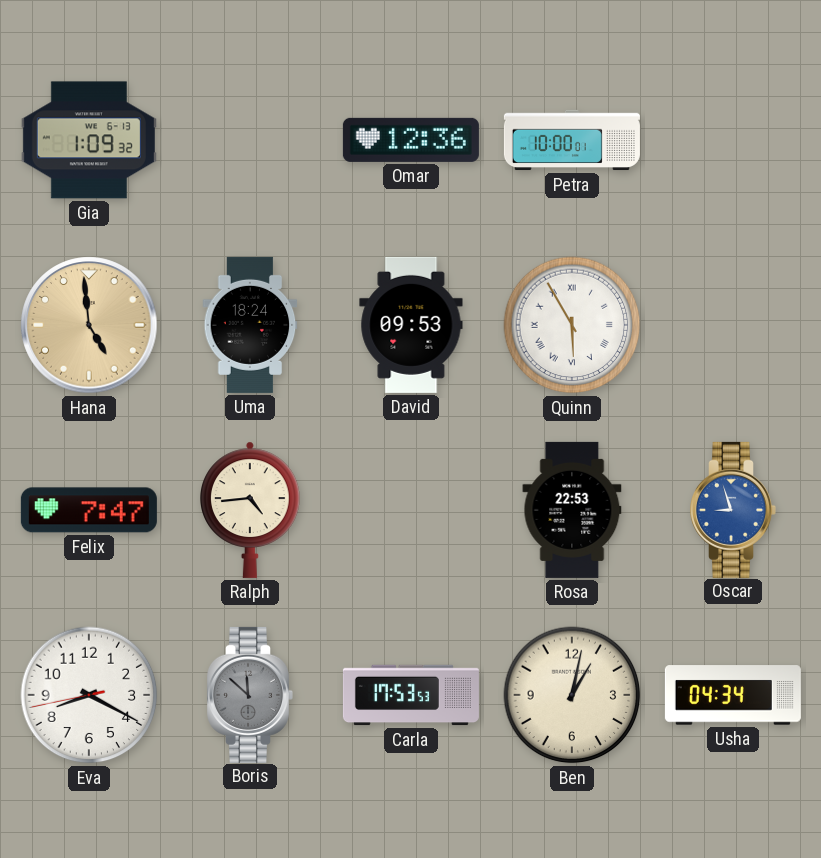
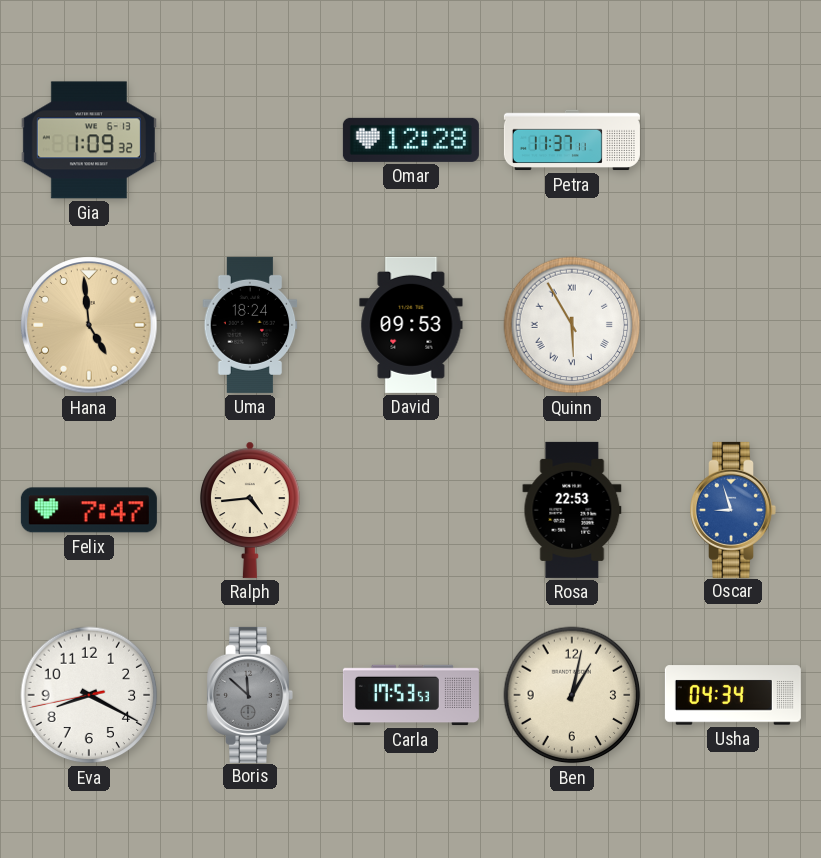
Omar: 12:36 -> 12:28
Petra: 10:00 -> 11:37
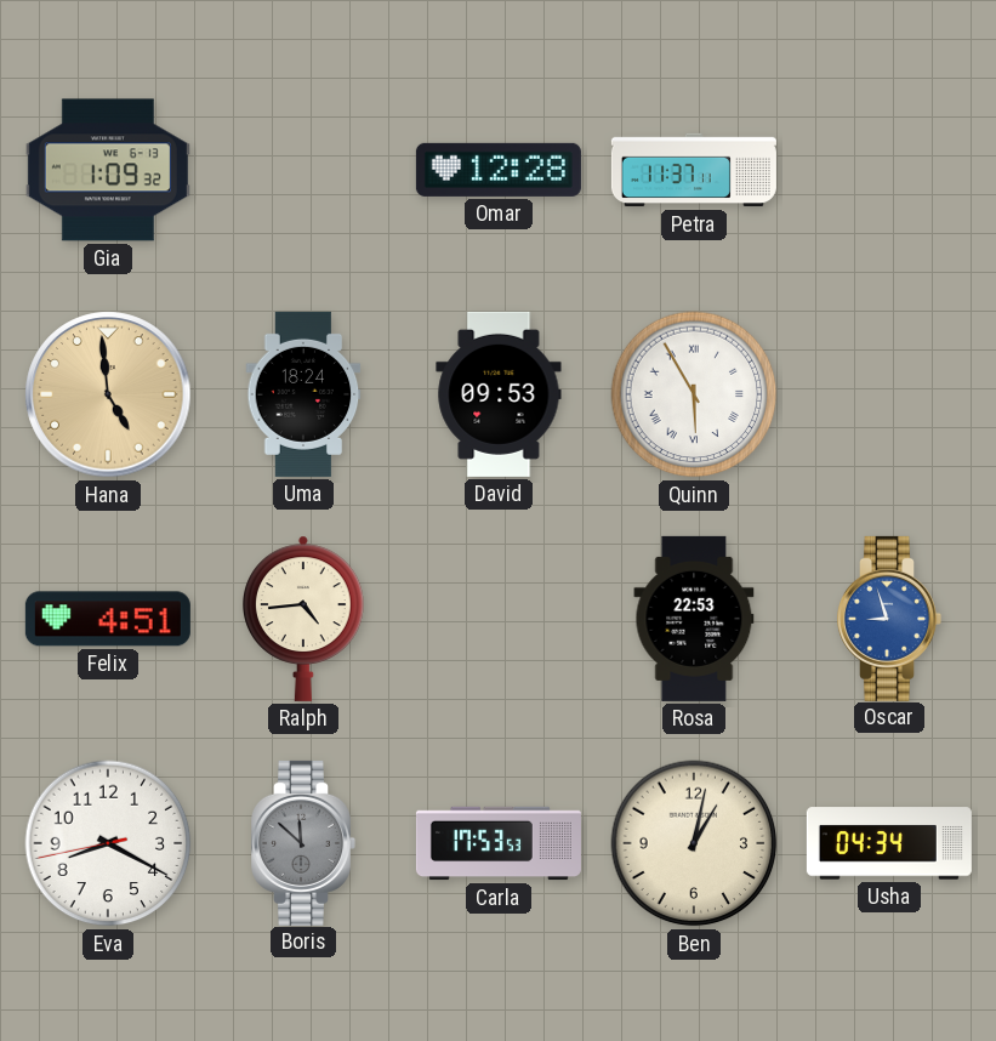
Felix: 7:47 -> 4:51
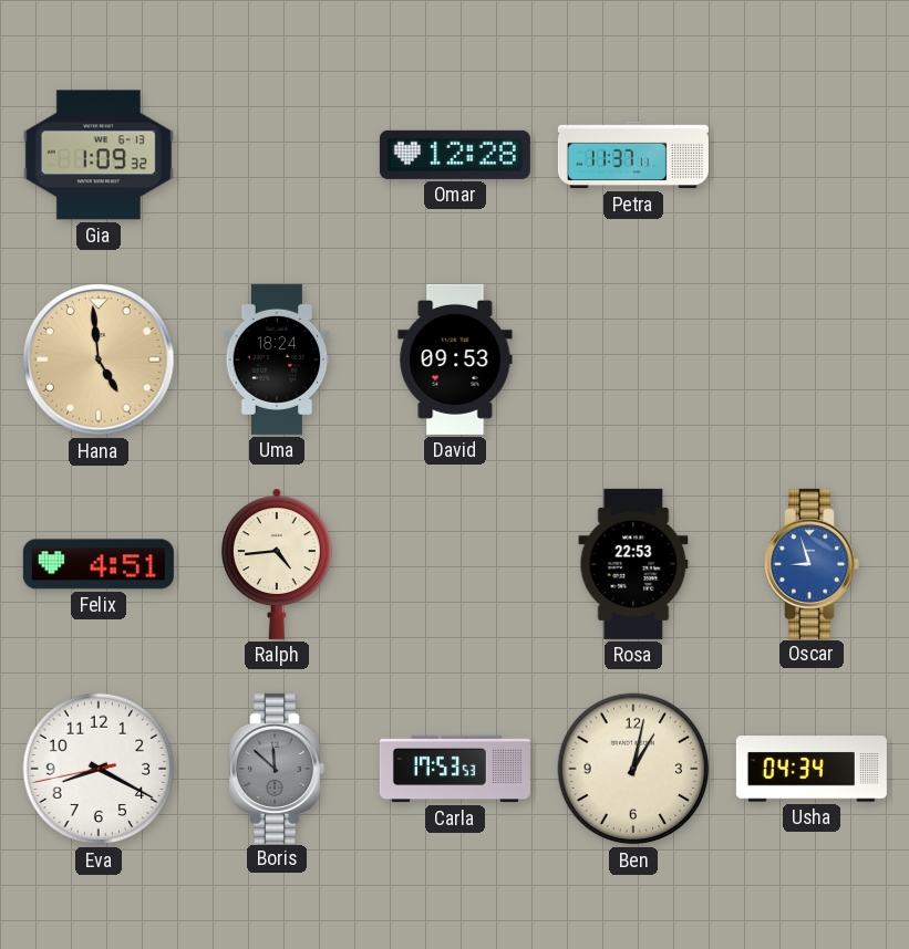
Quinn: 5:55 -> none
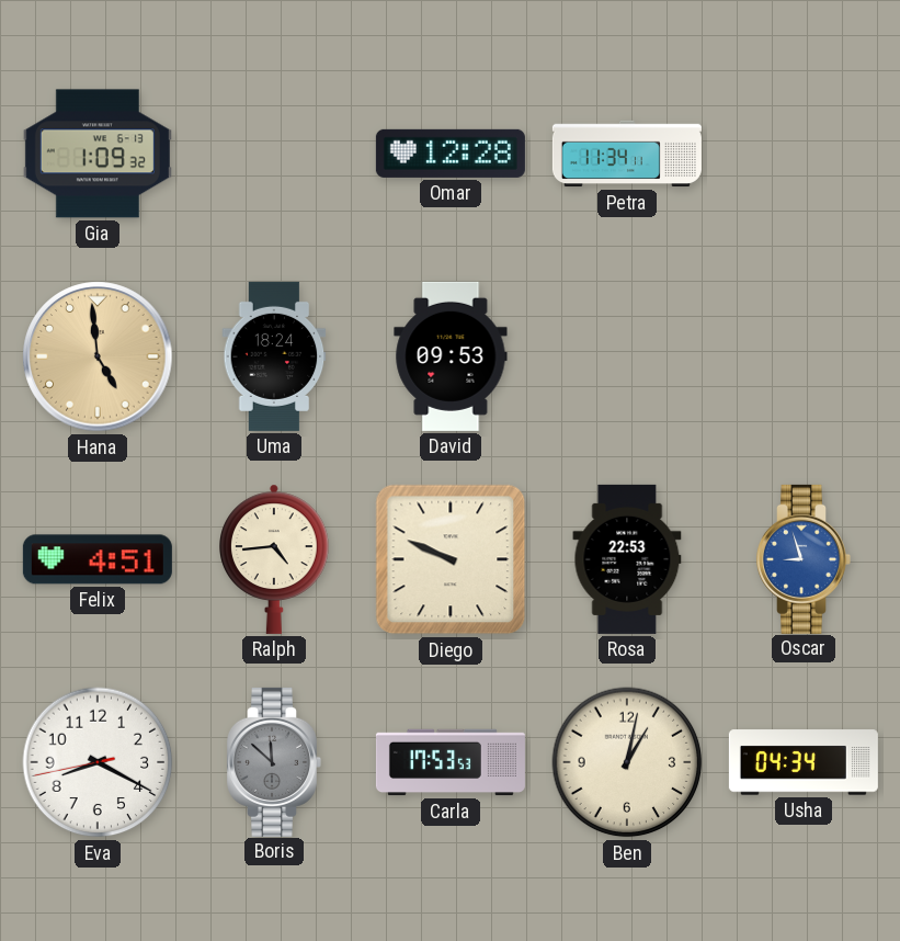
Petra: 11:37 -> 11:34
Diego: none -> 9:49
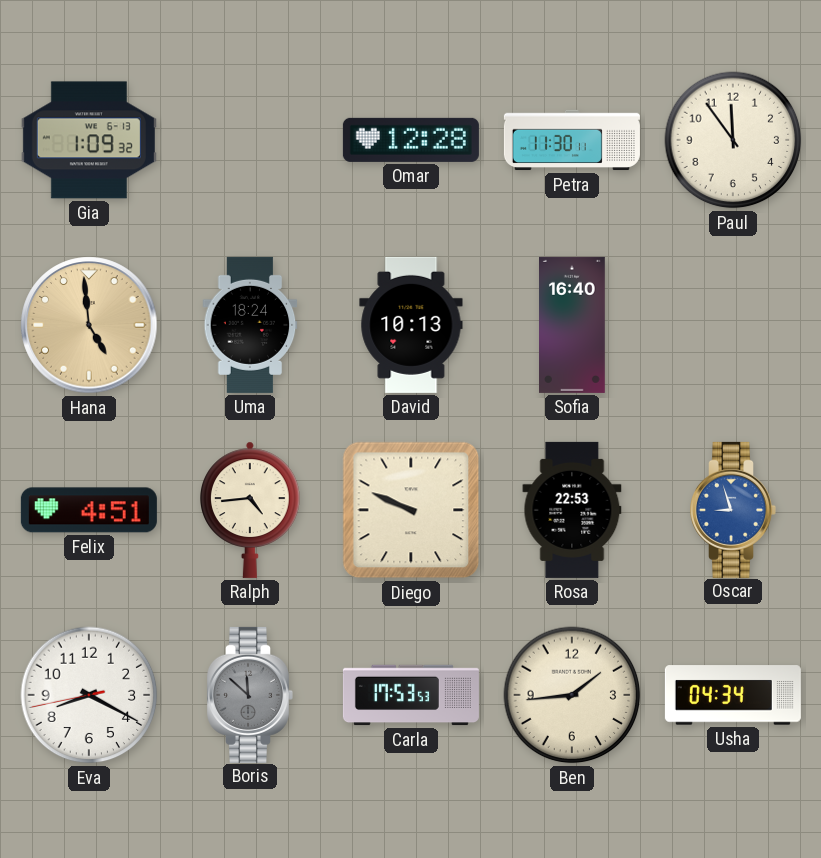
Petra: 11:34 -> 11:30
Paul: none -> 11:54
David: 09:53 -> 10:13
Sofia: none -> 16:40
Ben: 1:02 -> 1:44
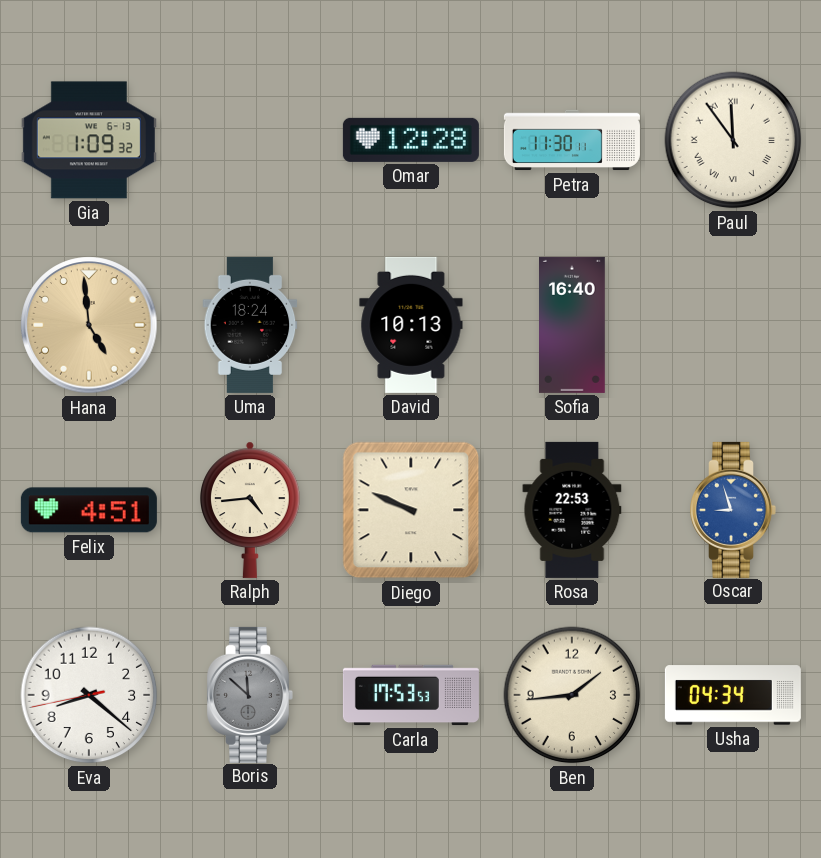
Paul numerals: Arabic -> Roman
Eva: 8:19 -> 8:21
